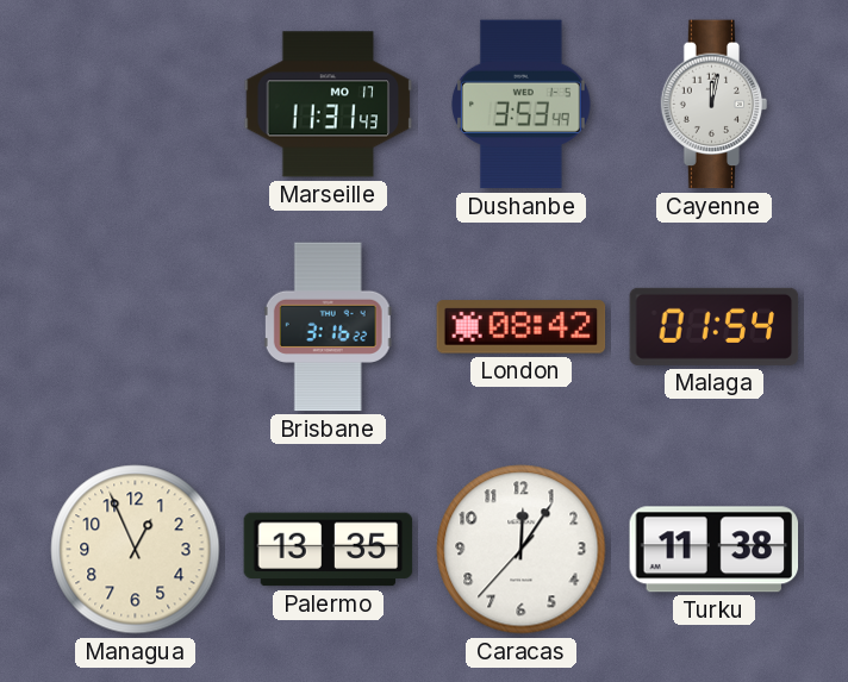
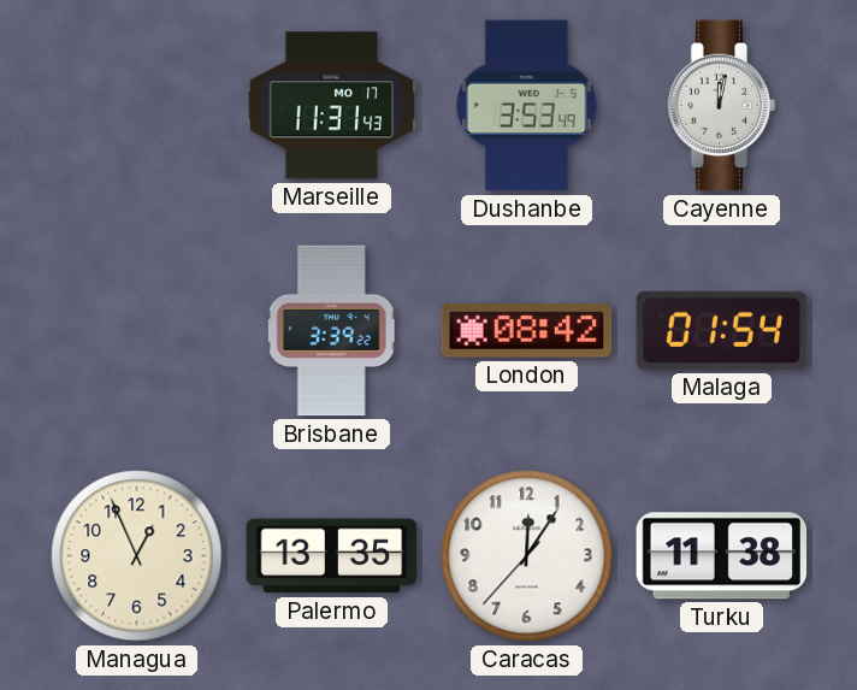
Brisbane: 3:16 -> 3:39
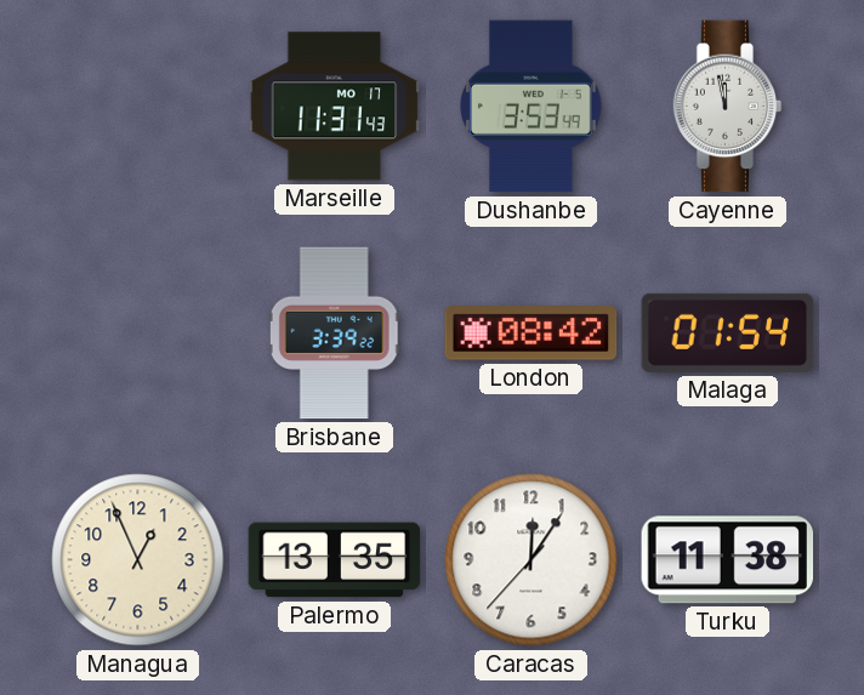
Cayenne: 12:02 -> 11:58
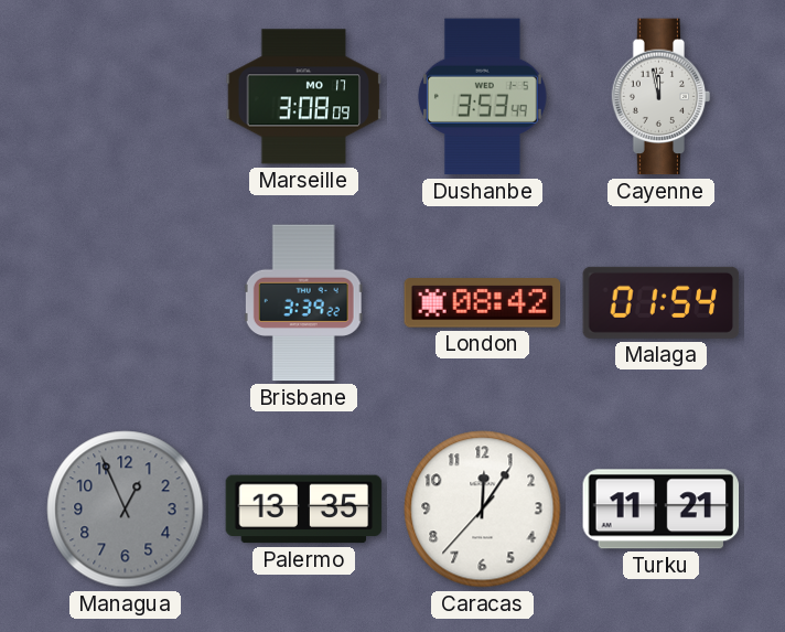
Marseille: 11:31 -> 3:08
Managua dial: cream -> grey
Turku: 11:38 -> 11:21
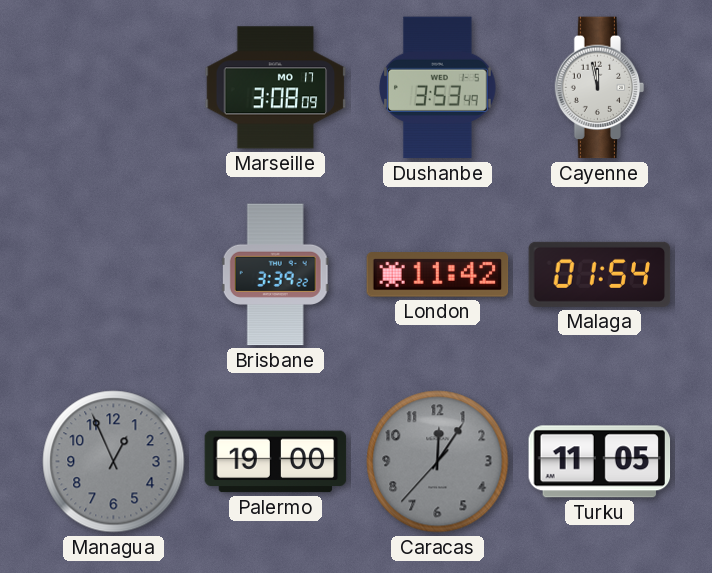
London: 08:42 -> 11:42
Palermo: 13:35 -> 19:00
Caracas dial: white -> grey
Turku: 11:21 -> 11:05
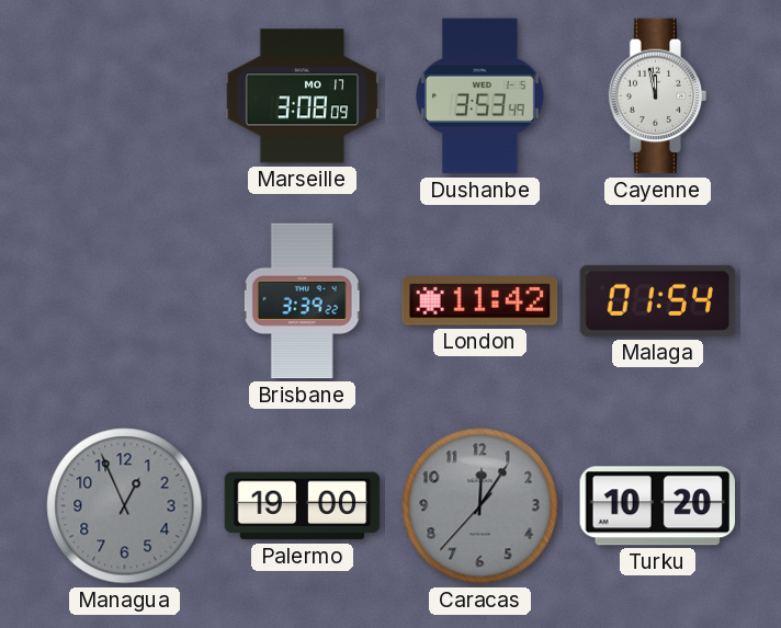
Turku: 11:05 -> 10:20
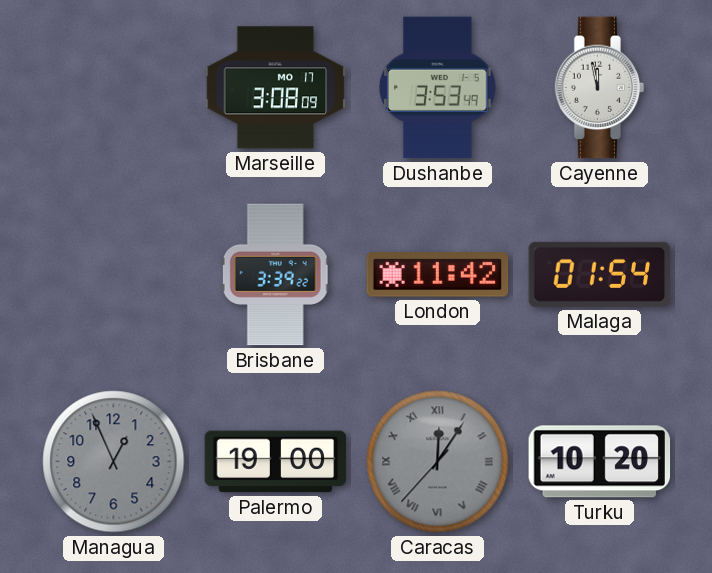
Caracas numerals: Arabic -> Roman
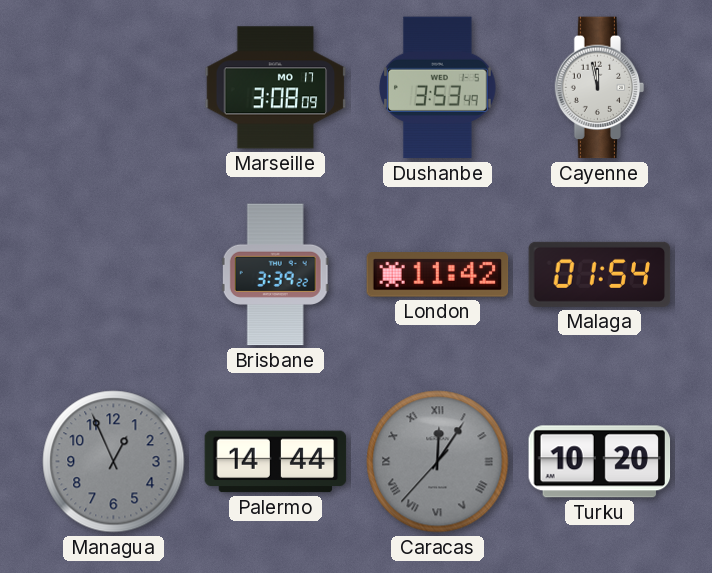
Palermo: 19:00 -> 14:44
